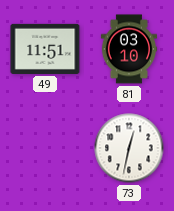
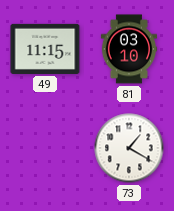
49: 11:51 -> 11:15
73: 12:32 -> 1:20
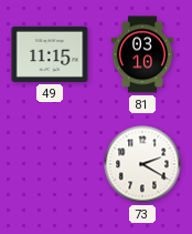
73: 1:20 -> 2:20
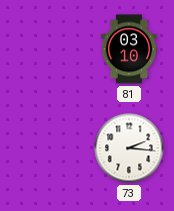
49: 11:15 -> none
73: 2:20 -> 2:16
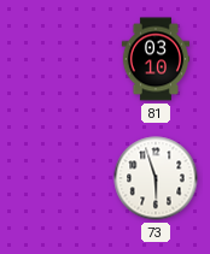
73: 2:16 -> 5:57
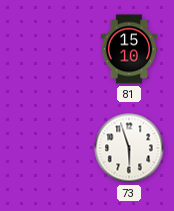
81: 03:10 -> 15:10
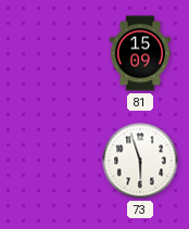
81: 15:10 -> 15:09
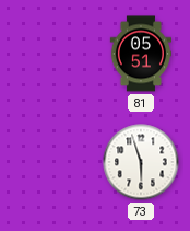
81: 15:09 -> 05:51
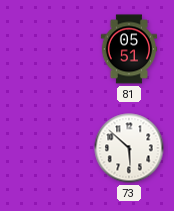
73: 5:57 -> 5:52
